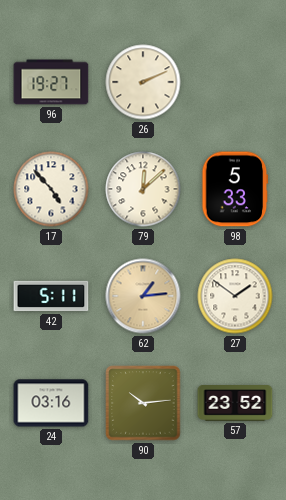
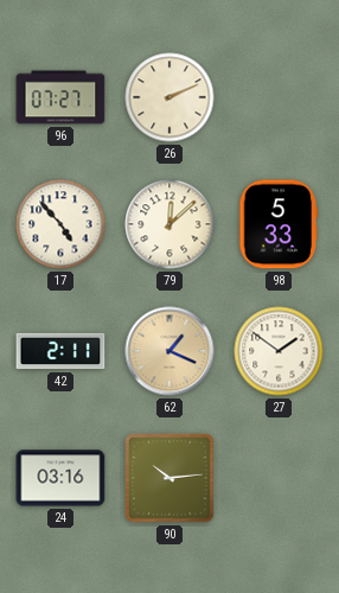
96: 19:27 -> 07:27
42: 5:11 -> 2:11
62: 1:14 -> 1:19
57: 23:52 -> none
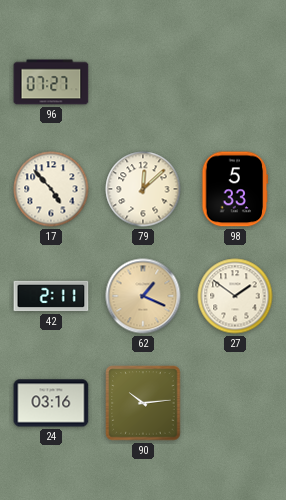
26: 2:11 -> none
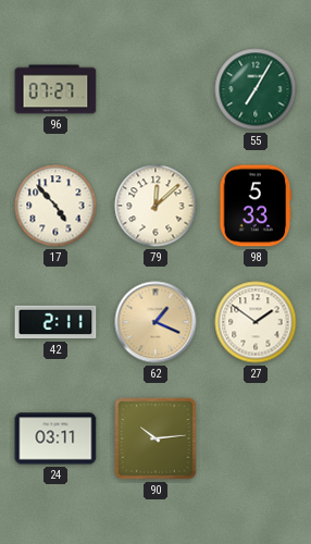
55: none -> 7:05
24: 03:16 -> 03:11
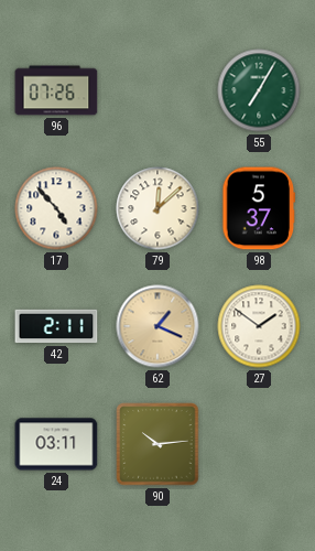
96: 07:27 -> 07:26
98: 5:33 -> 5:37
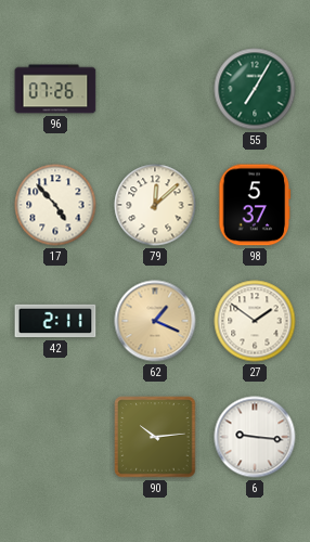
24: 03:11 -> none
6: none -> 9:16
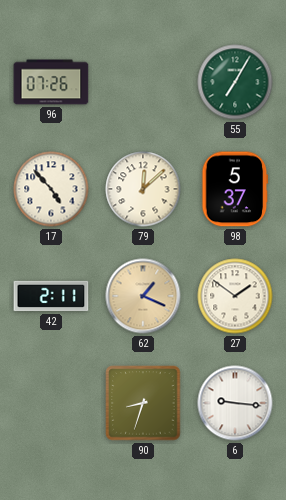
90: 10:14 -> 8:33
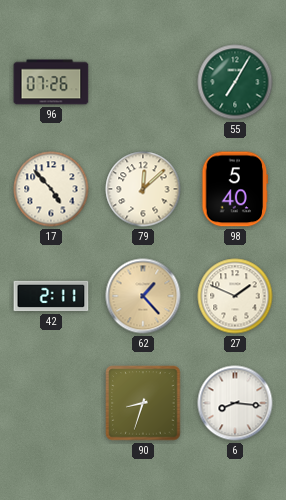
98: 5:37 -> 5:40
62: 1:19 -> 1:23
27: 1:51 -> 1:49
6: 9:16 -> 8:16
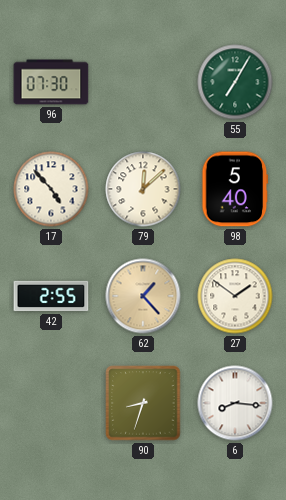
96: 07:26 -> 07:30
42: 2:11 -> 2:55
27: 1:49 -> 1:51
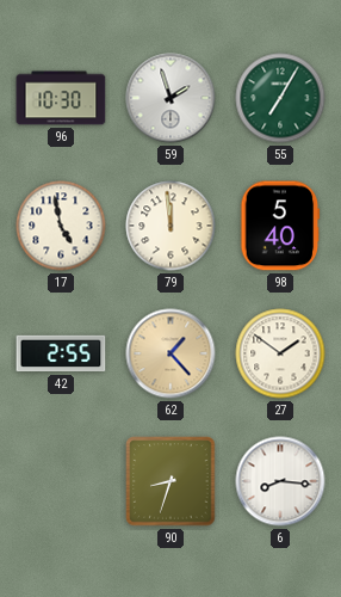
96: 07:30 -> 10:30
59: none -> 1:57
17: 4:53 -> 4:58
79: 12:08 -> 11:59
